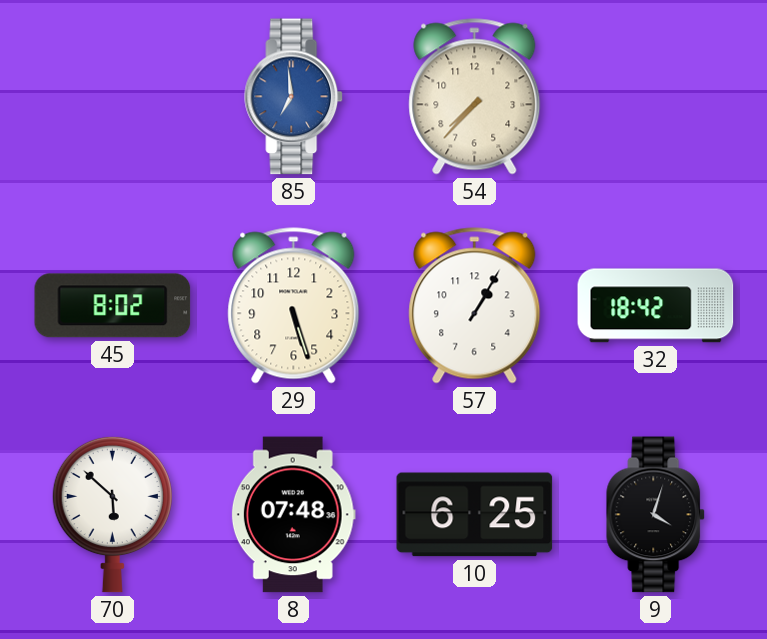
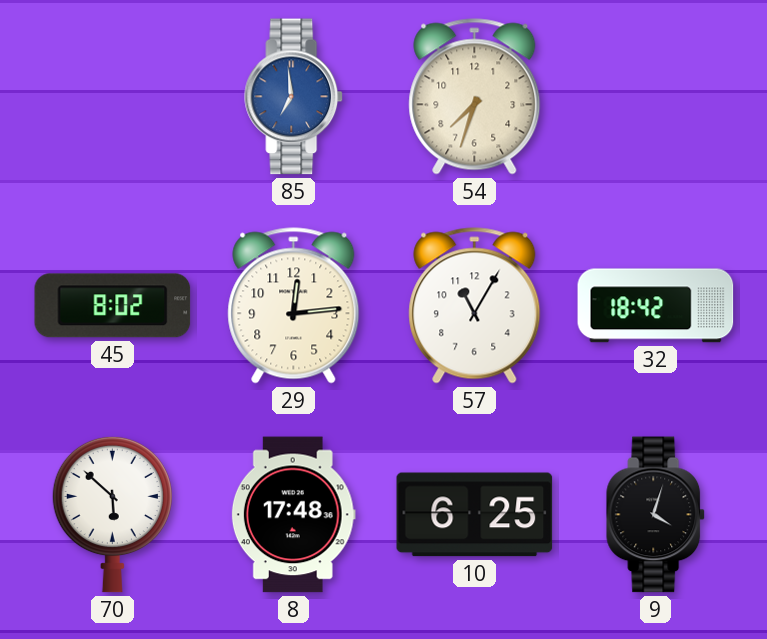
54: 7:37 -> 7:33
29: 5:27 -> 12:14
57: 1:05 -> 11:05
8: 07:48 -> 17:48
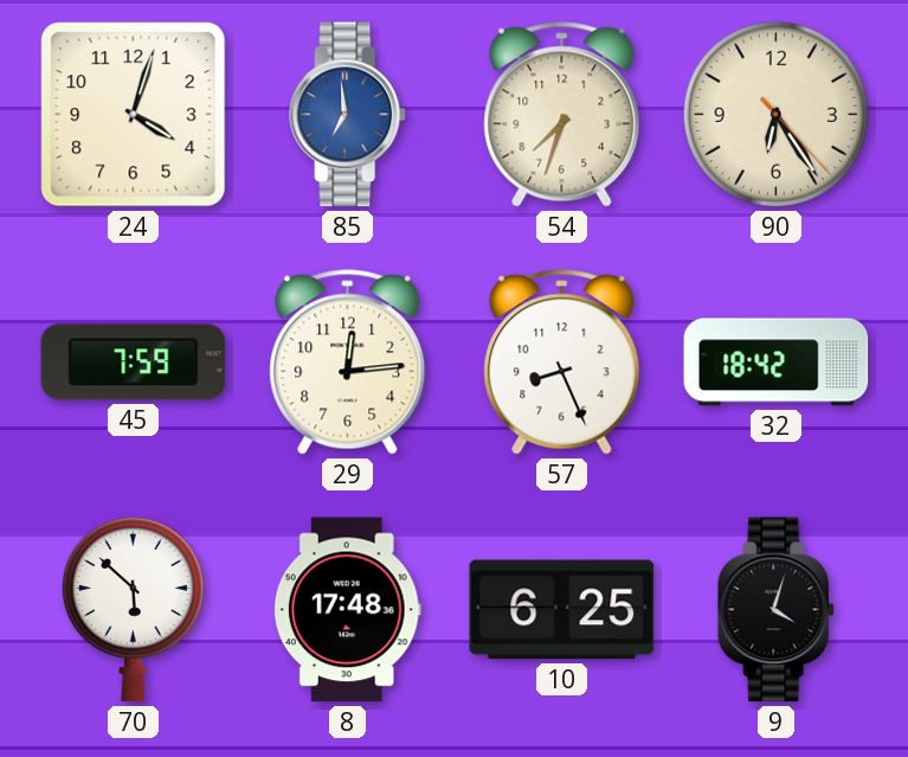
24: none -> 4:03
90: none -> 6:24
45: 8:02 -> 7:59
57: 11:05 -> 8:26
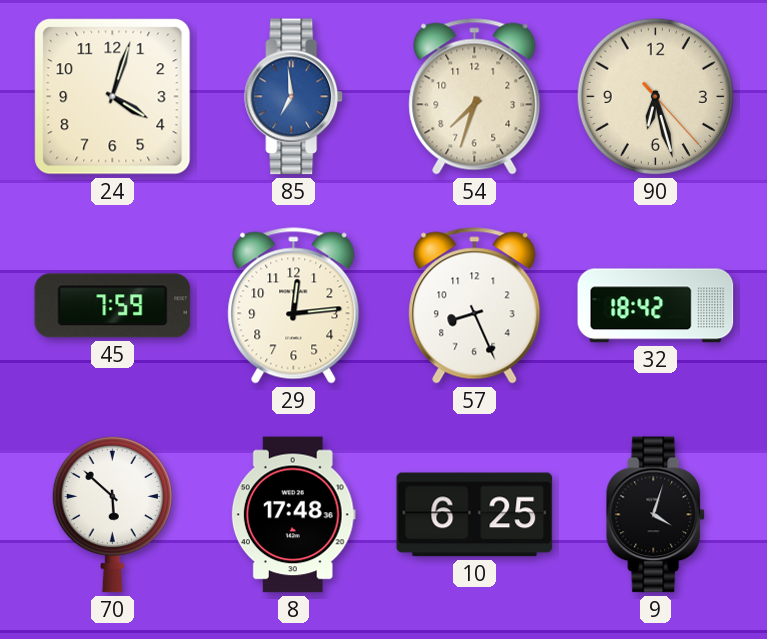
90: 6:24 -> 6:27
